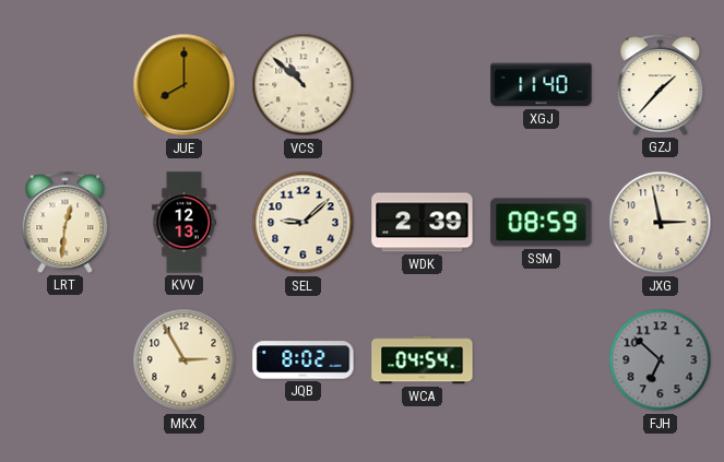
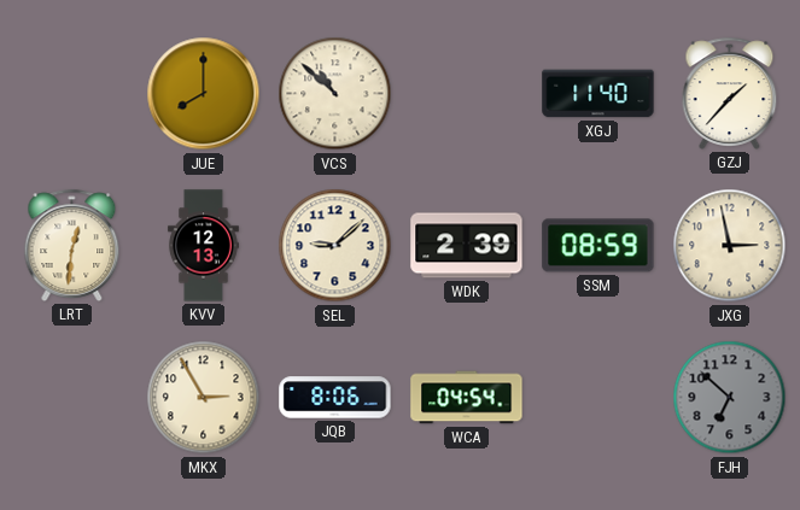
JQB: 8:02 -> 8:06
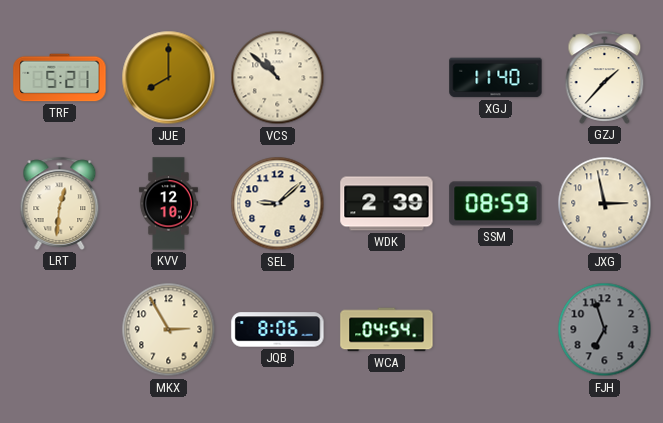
TRF: none -> 5:21
KVV: 12:13 -> 12:10
FJH: 6:52 -> 6:57
